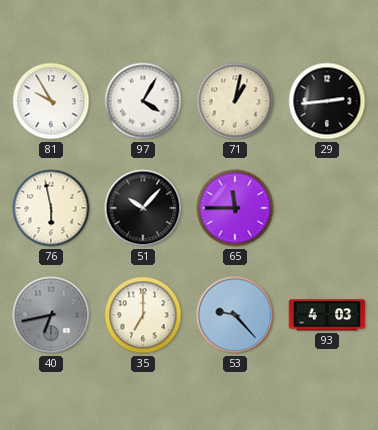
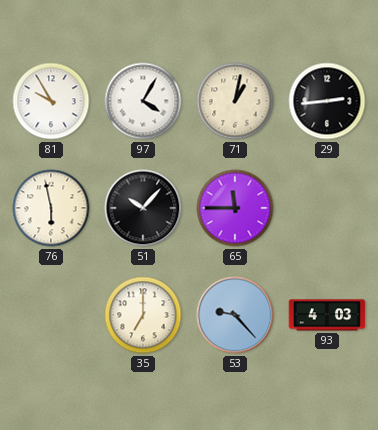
40: 6:43 -> none
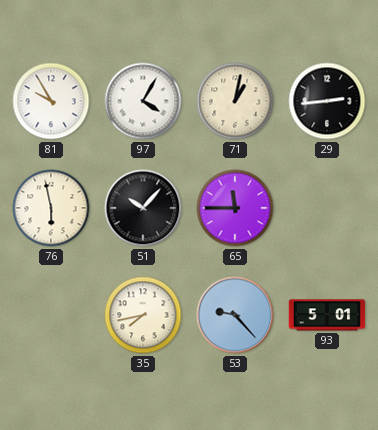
35: 7:00 -> 7:43
93: 4:03 -> 5:01
